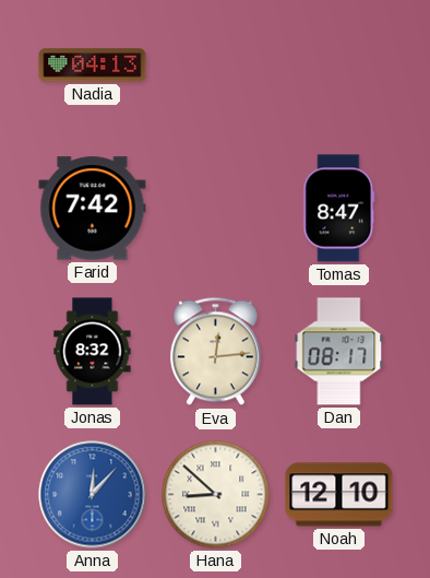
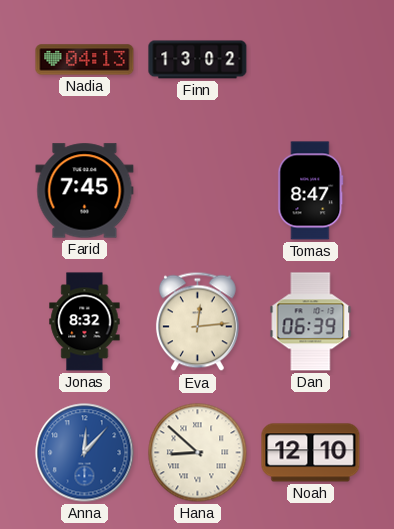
Finn: none -> 13:02
Farid: 7:42 -> 7:45
Dan: 08:17 -> 06:39
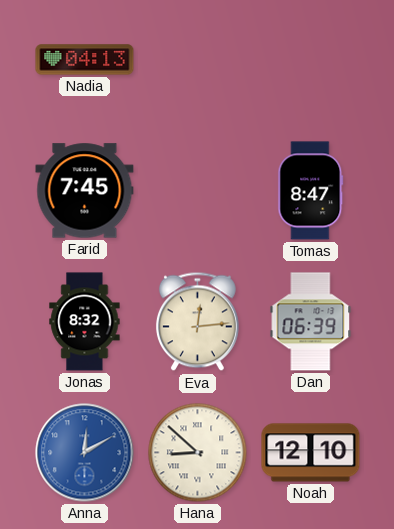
Finn: 13:02 -> none
Anna: 12:07 -> 12:10
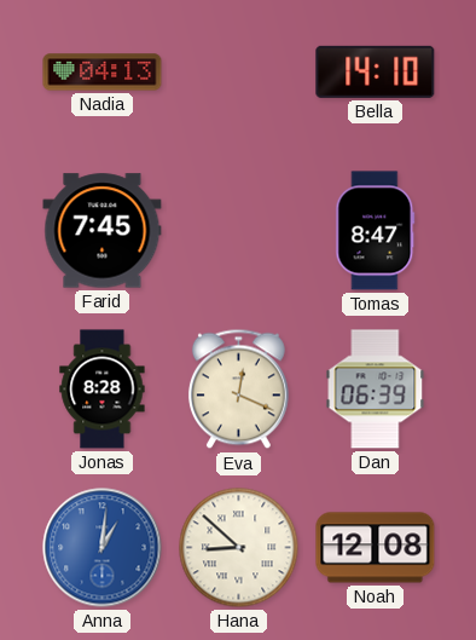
Bella: none -> 14:10
Jonas: 8:32 -> 8:28
Eva: 12:14 -> 12:19
Anna: 12:10 -> 1:01
Noah: 12:10 -> 12:08
